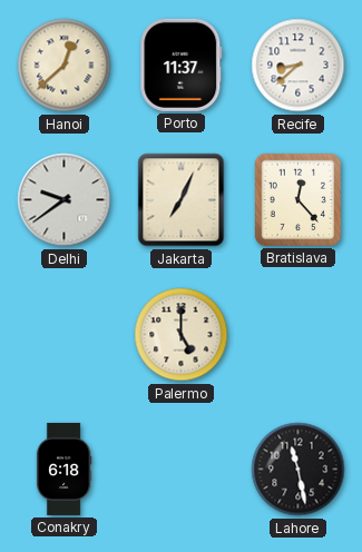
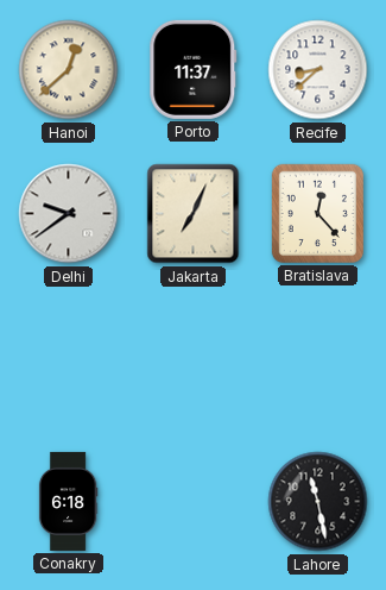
Palermo: 5:00 -> none
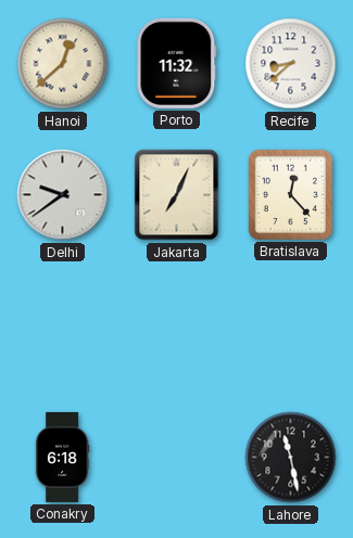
Porto: 11:37 -> 11:32
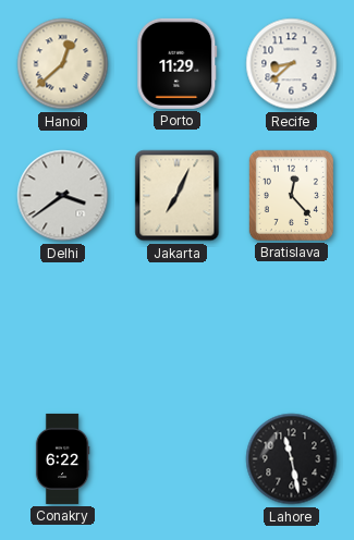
Porto: 11:32 -> 11:29
Delhi: 9:39 -> 3:39
Conakry: 6:18 -> 6:22
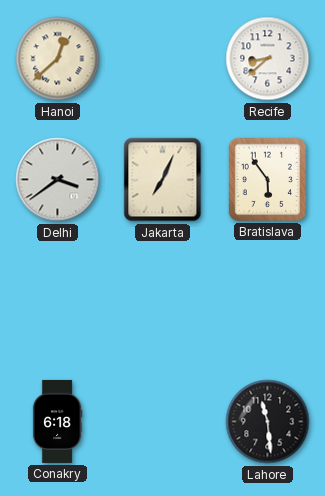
Porto: 11:29 -> none
Bratislava: 12:23 -> 5:54
Conakry: 6:22 -> 6:18
Lahore: 11:28 -> 11:29
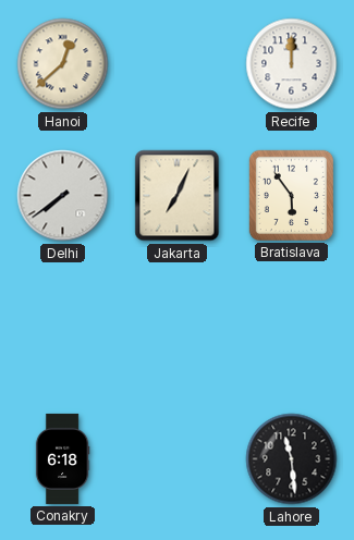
Recife: 8:38 -> 12:00
Delhi: 3:39 -> 7:39
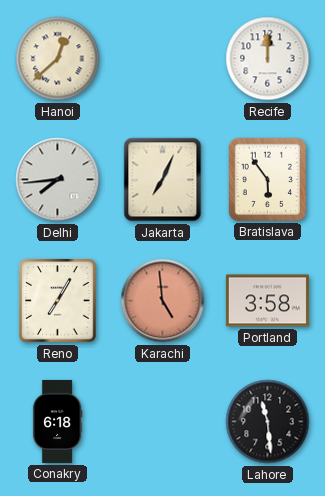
Delhi: 7:39 -> 7:44
Reno: none -> 7:05
Karachi: none -> 4:59
Portland: none -> 3:58
